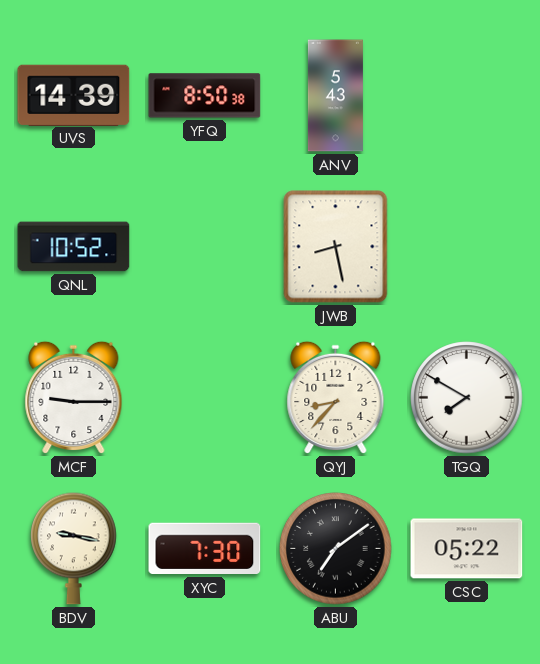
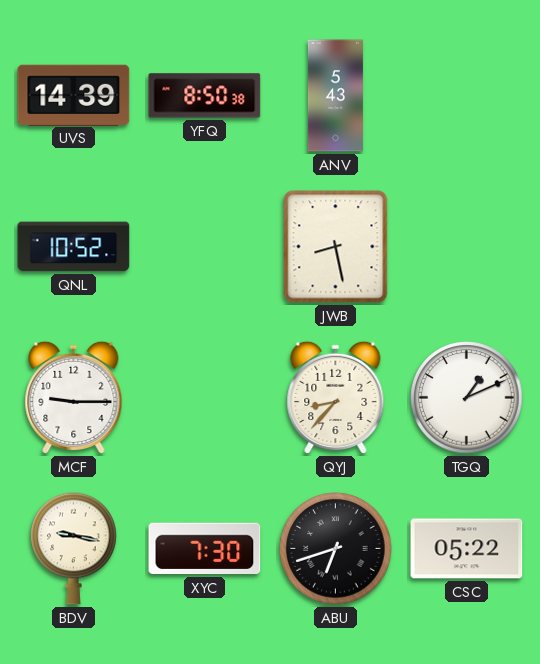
TGQ: 7:50 -> 1:11
ABU: 7:09 -> 6:42
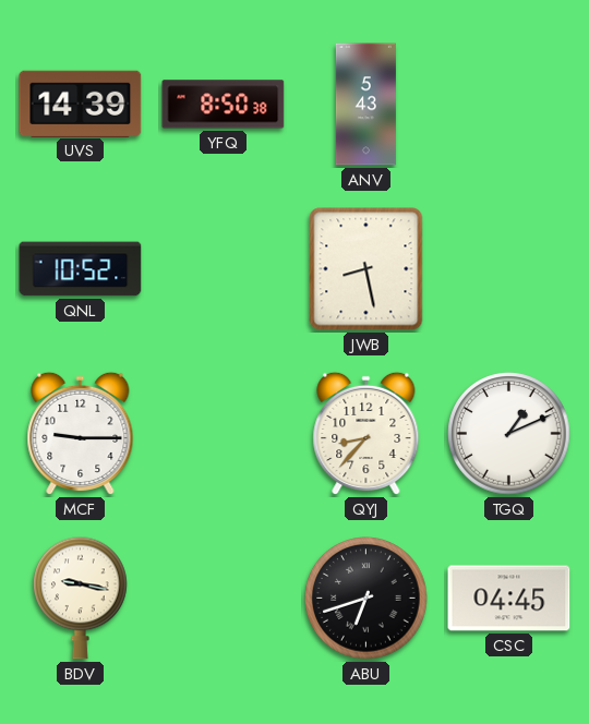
XYC: 7:30 -> none
CSC: 05:22 -> 04:45
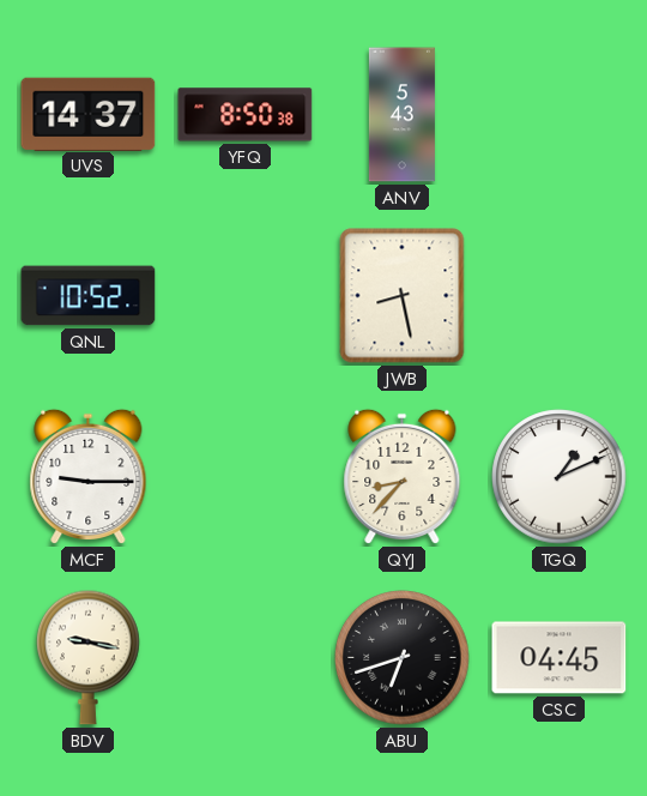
UVS: 14:39 -> 14:37
